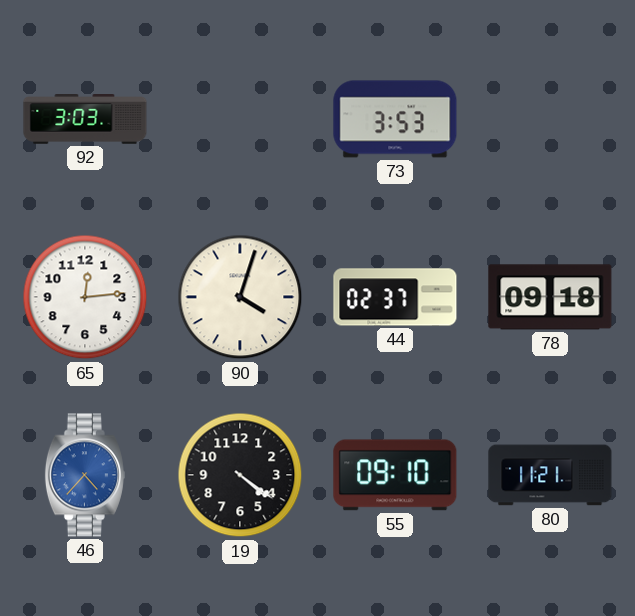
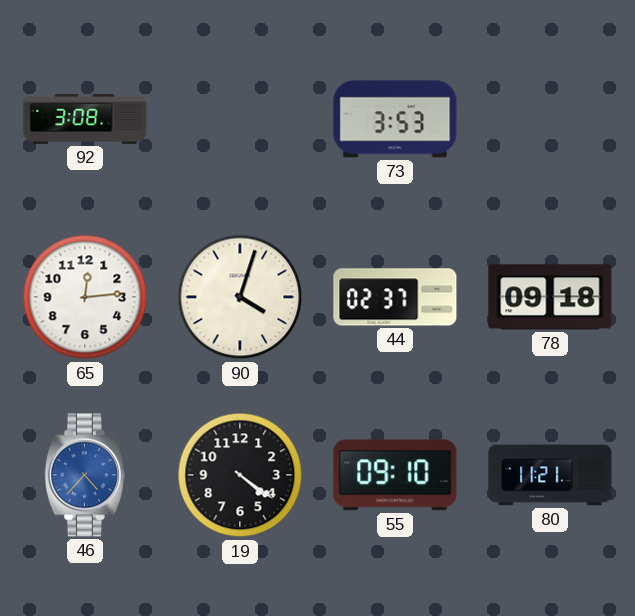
92: 3:03 -> 3:08
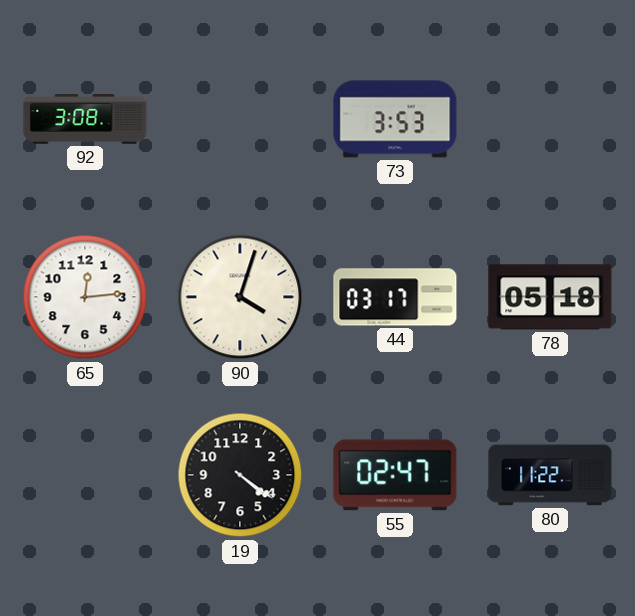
44: 02:37 -> 03:17
78: 09:18 -> 05:18
46: 4:37 -> none
55: 09:10 -> 02:47
80: 11:21 -> 11:22
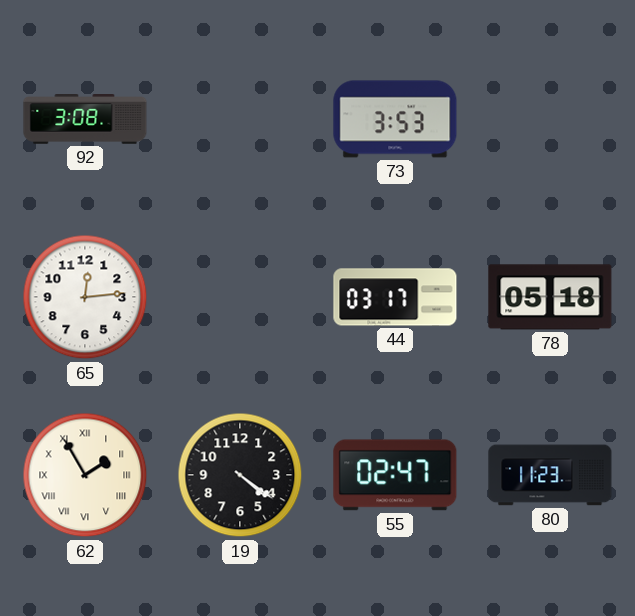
90: 4:03 -> none
62: none -> 1:55
80: 11:22 -> 11:23
